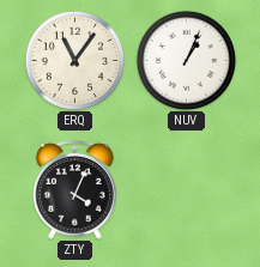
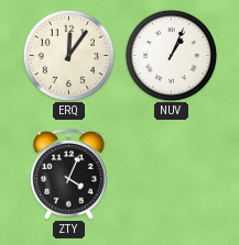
ERQ: 11:06 -> 12:06
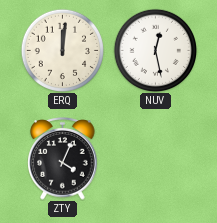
ERQ: 12:06 -> 12:01
NUV: 1:04 -> 12:28
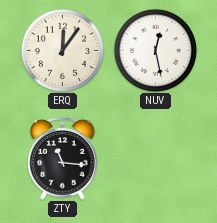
ERQ: 12:01 -> 12:06
ZTY: 4:04 -> 11:16
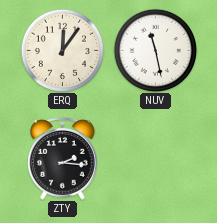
NUV: 12:28 -> 11:28
ZTY: 11:16 -> 2:16
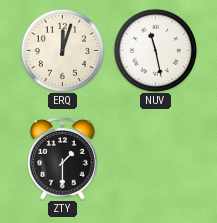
ERQ: 12:06 -> 12:03
ZTY: 2:16 -> 1:30
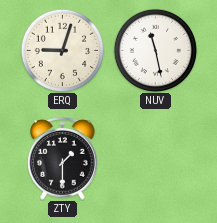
ERQ: 12:03 -> 9:03
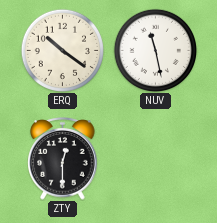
ERQ: 9:03 -> 10:21
ZTY: 1:30 -> 12:30
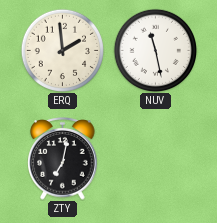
ERQ: 10:21 -> 1:59
ZTY: 12:30 -> 7:02
